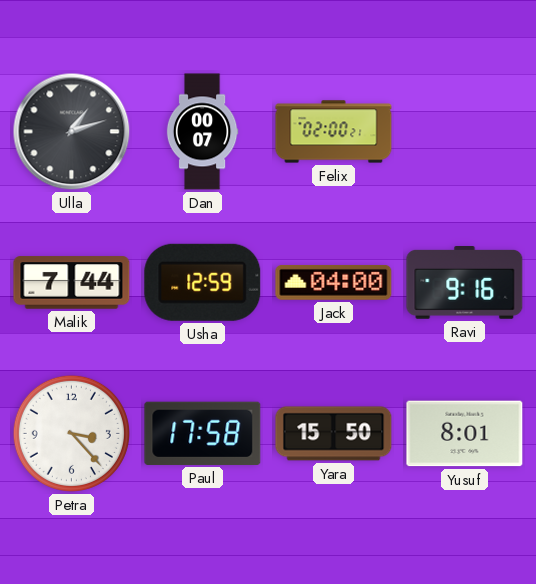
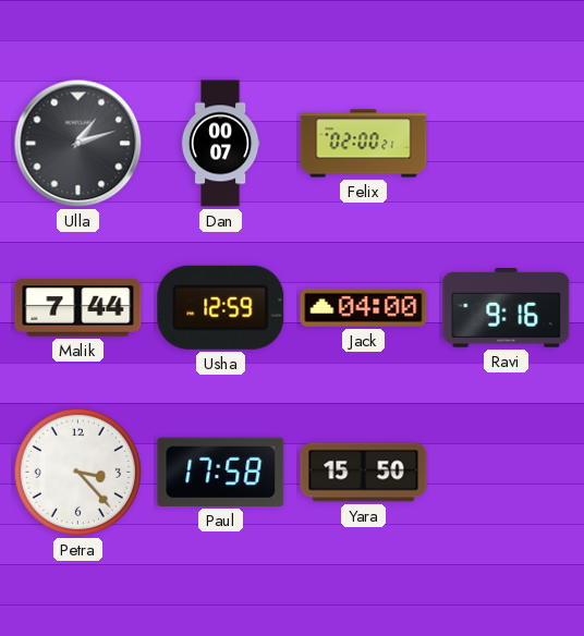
Yusuf: 8:01 -> none
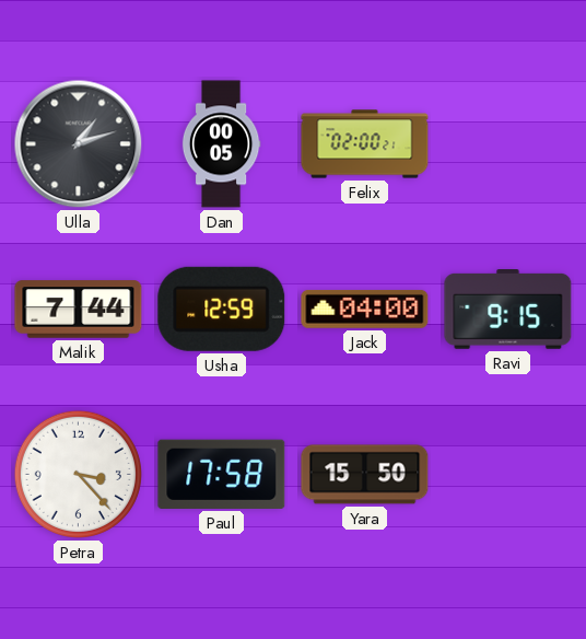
Dan: 00:07 -> 00:05
Ravi: 9:16 -> 9:15
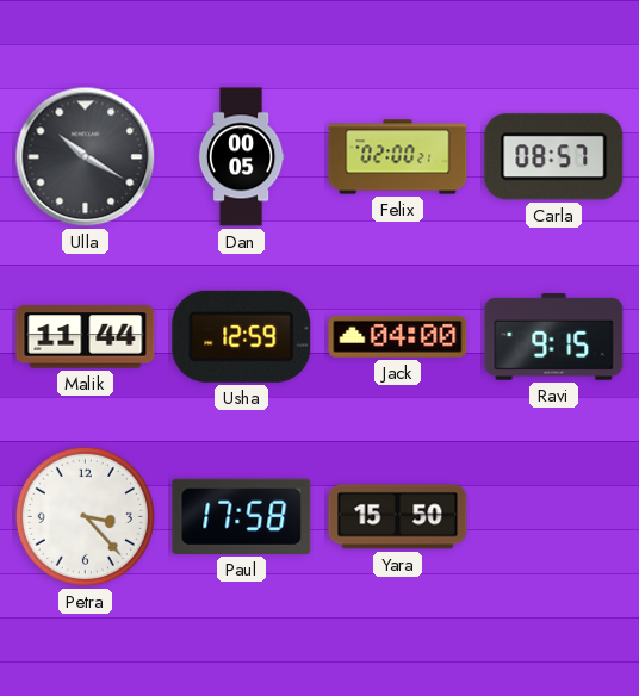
Ulla: 1:12 -> 10:20
Carla: none -> 08:57
Malik: 7:44 -> 11:44
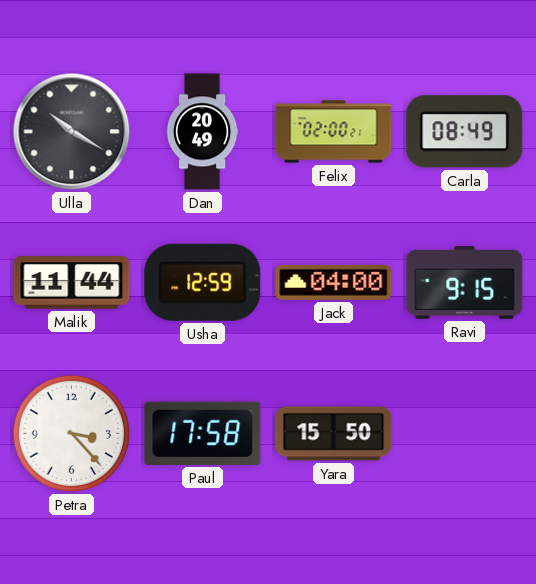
Dan: 00:05 -> 20:49
Carla: 08:57 -> 08:49
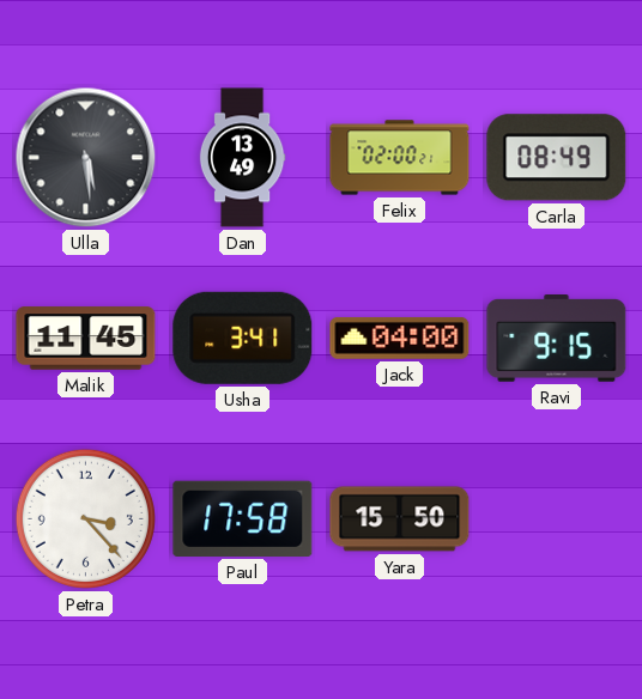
Ulla: 10:20 -> 5:29
Dan: 20:49 -> 13:49
Malik: 11:44 -> 11:45
Usha: 12:59 -> 3:41
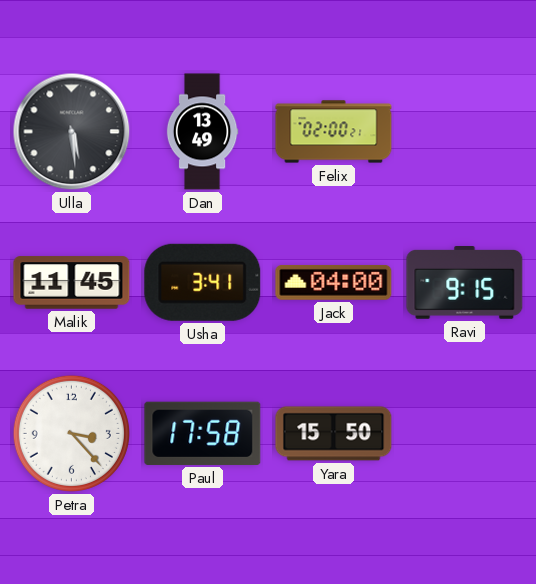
Carla: 08:49 -> none
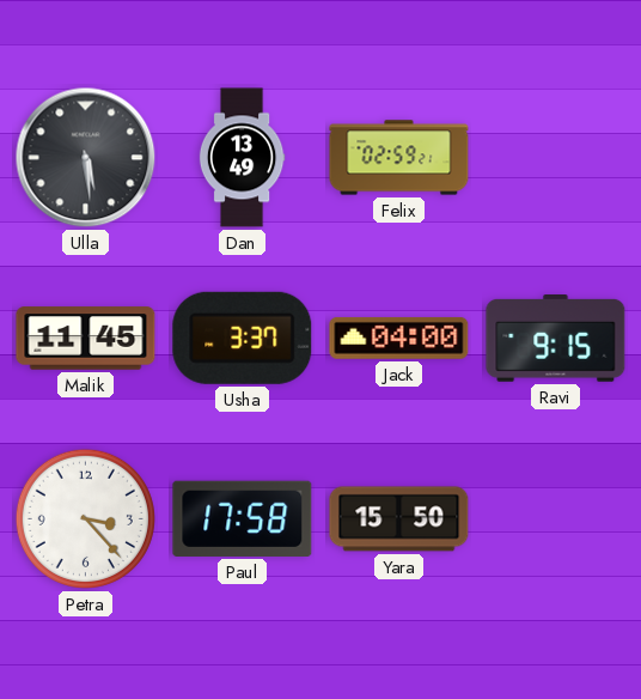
Felix: 02:00 -> 02:59
Usha: 3:41 -> 3:37
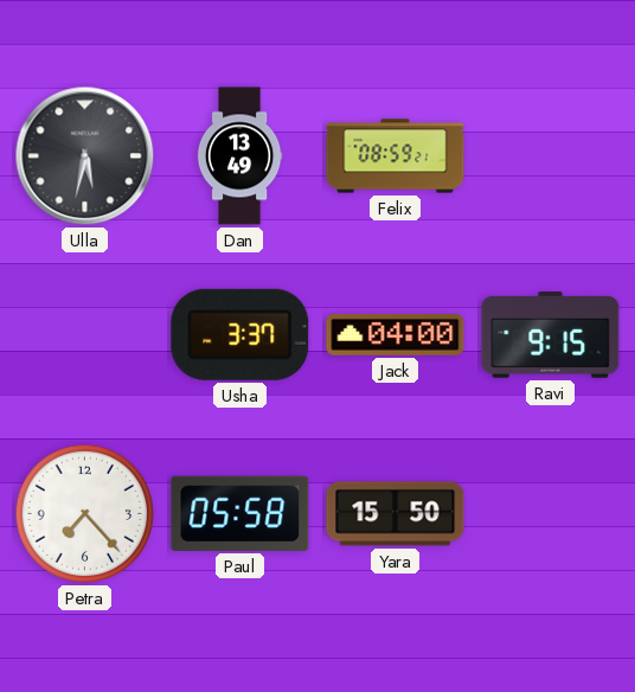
Ulla: 5:29 -> 5:32
Felix: 02:59 -> 08:59
Malik: 11:45 -> none
Petra: 3:23 -> 7:23
Paul: 17:58 -> 05:58
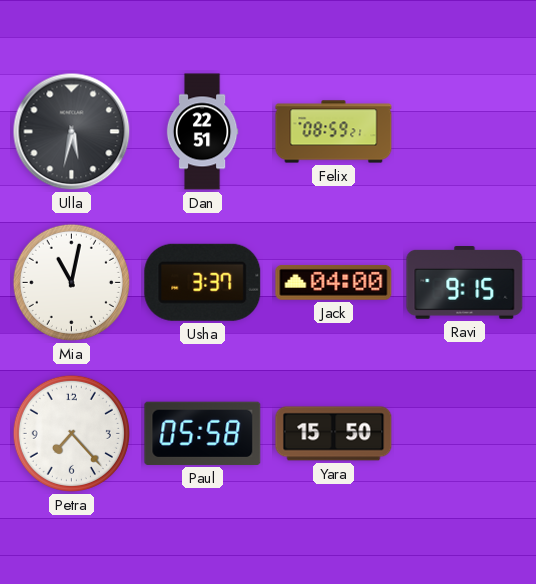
Dan: 13:49 -> 22:51
Mia: none -> 11:02
